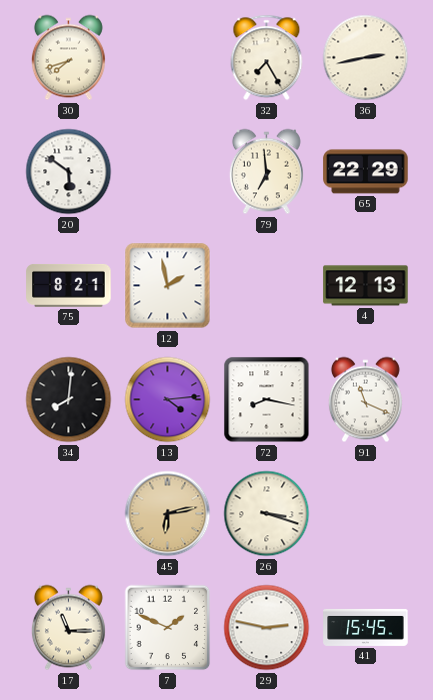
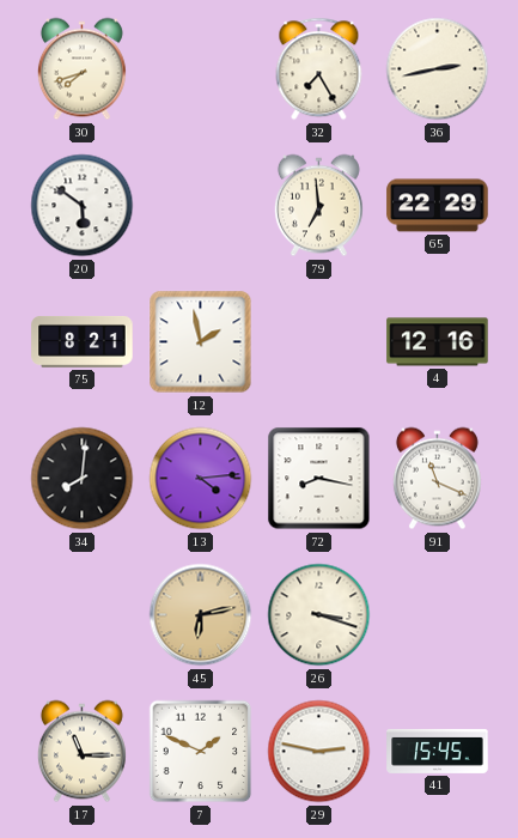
4: 12:13 -> 12:16
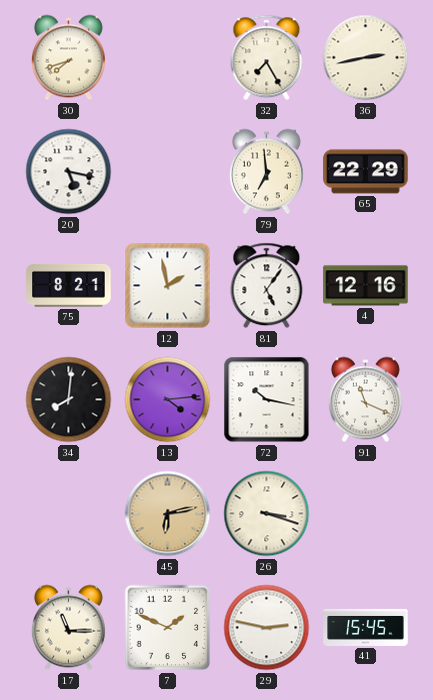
20: 5:51 -> 5:17
81: none -> 5:06
72: 8:17 -> 10:17
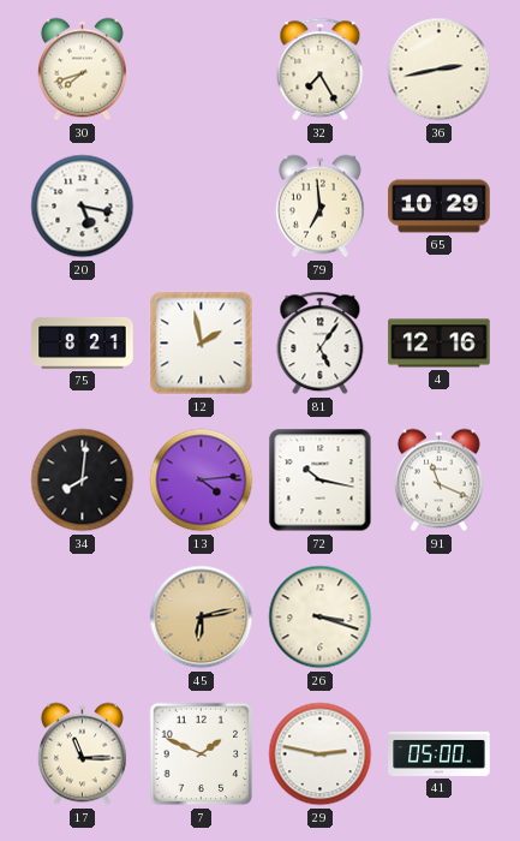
65: 22:29 -> 10:29
41: 15:45 -> 05:00
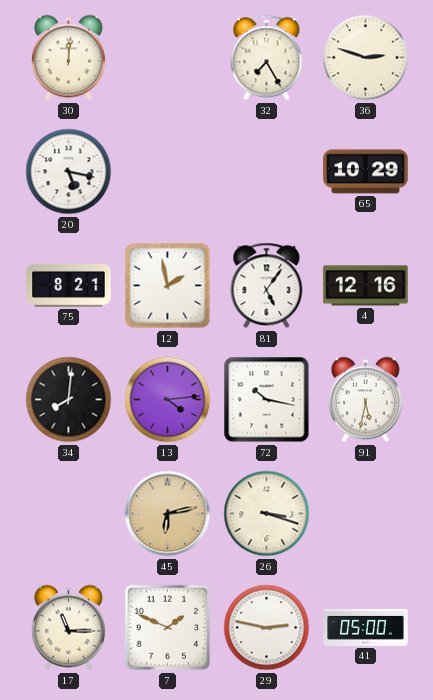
30: 7:42 -> 12:01
36: 2:43 -> 2:48
79: 6:59 -> none
91: 11:19 -> 5:32
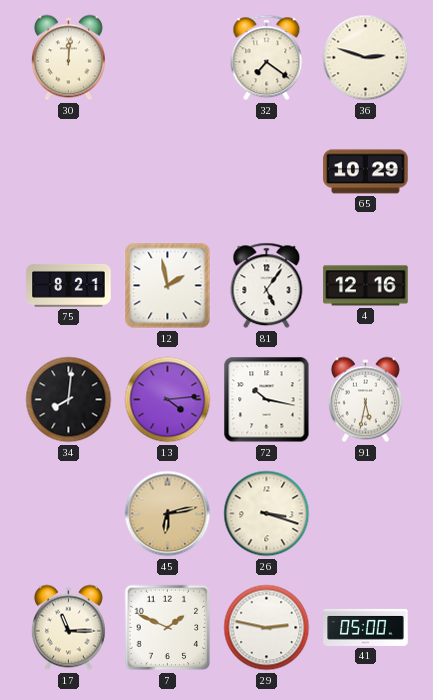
32: 7:25 -> 7:21
20: 5:17 -> none
